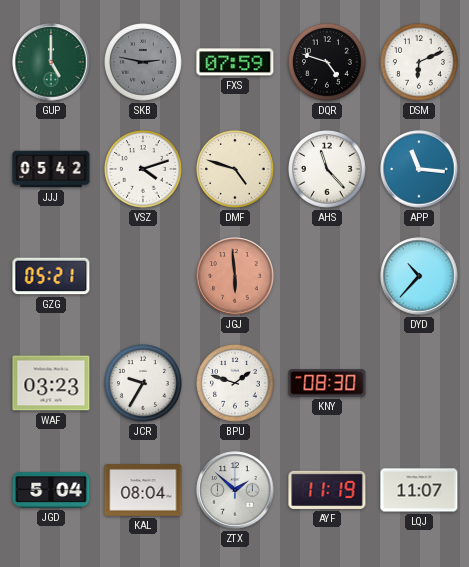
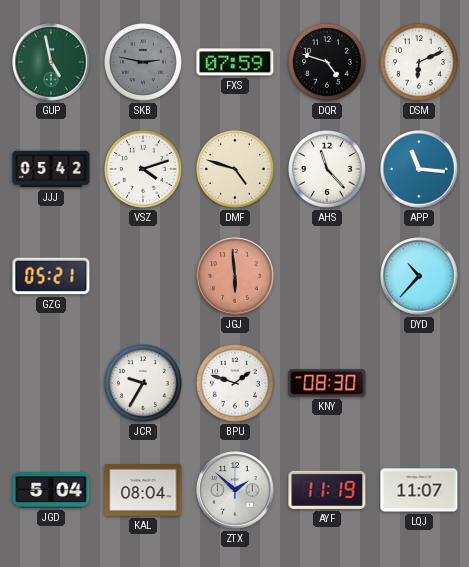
GUP: 5:00 -> 4:58
WAF: 03:23 -> none
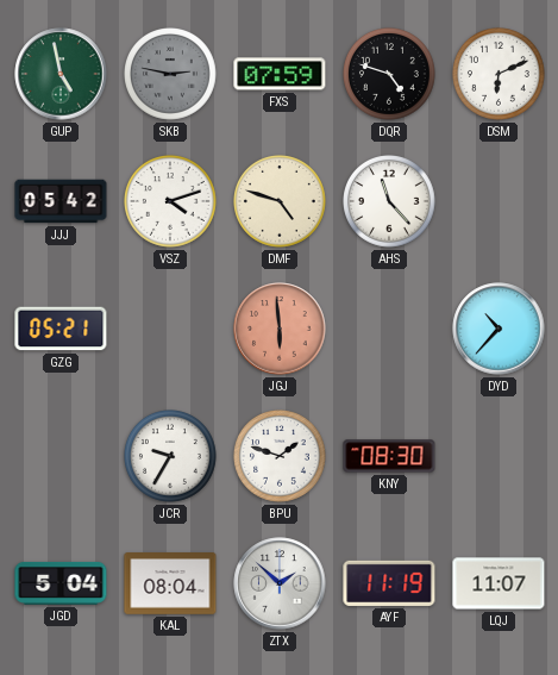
APP: 11:16 -> none
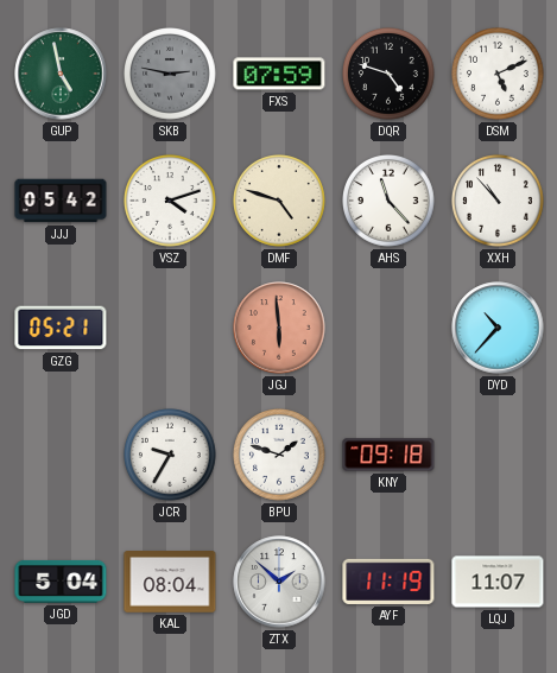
DSM: 6:11 -> 5:11
XXH: none -> 10:53
KNY: 08:30 -> 09:18
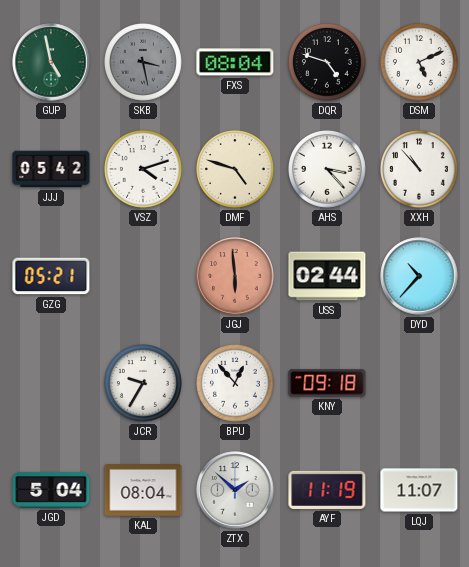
SKB: 2:47 -> 3:28
FXS: 07:59 -> 08:04
AHS: 11:23 -> 3:23
USS: none -> 02:44
BPU: 1:48 -> 12:53
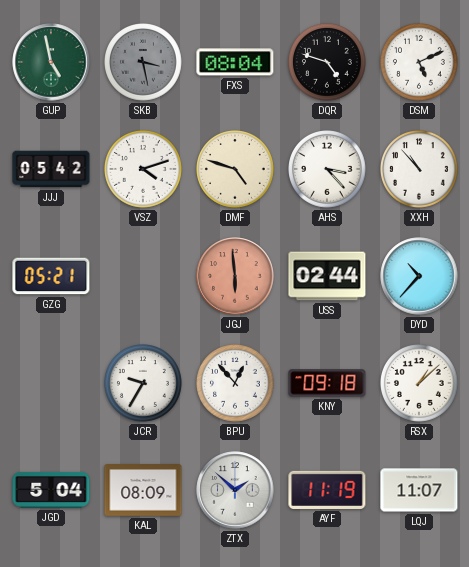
RSX: none -> 1:08
KAL: 08:04 -> 08:09
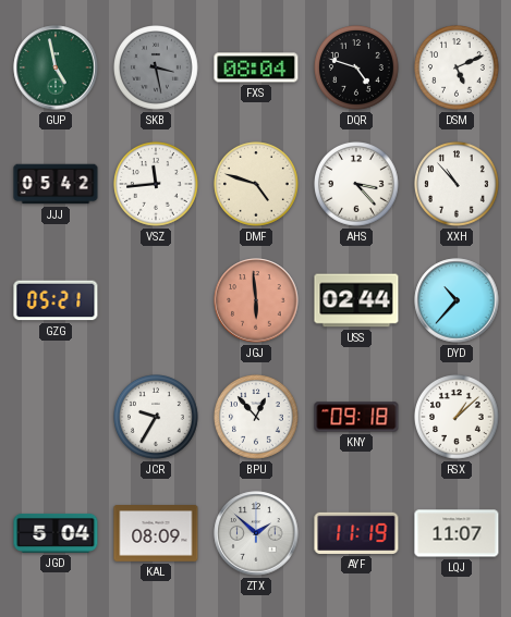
VSZ: 4:12 -> 11:44
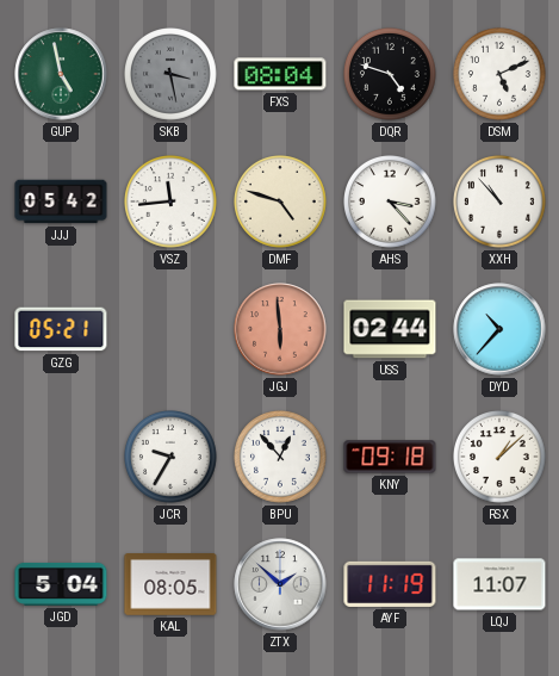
KAL: 08:09 -> 08:05
